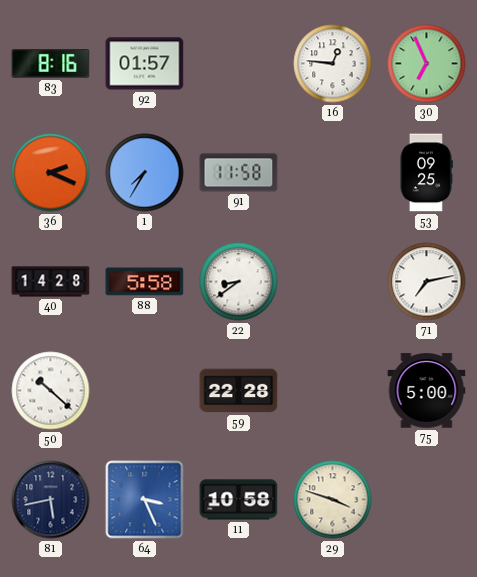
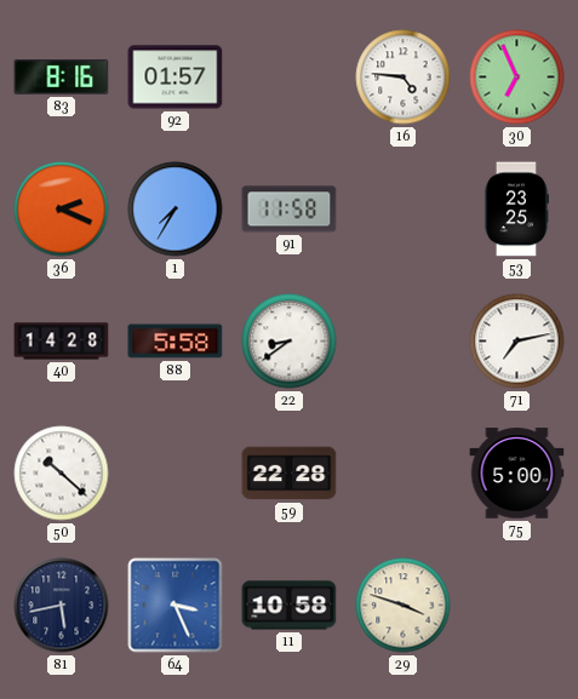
16: 12:46 -> 4:46
53: 09:25 -> 23:25
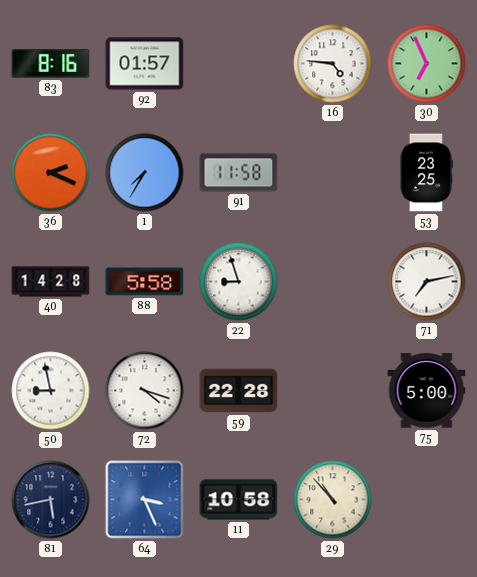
22: 8:39 -> 8:57
50: 10:22 -> 8:58
72: none -> 4:18
29: 3:48 -> 10:53
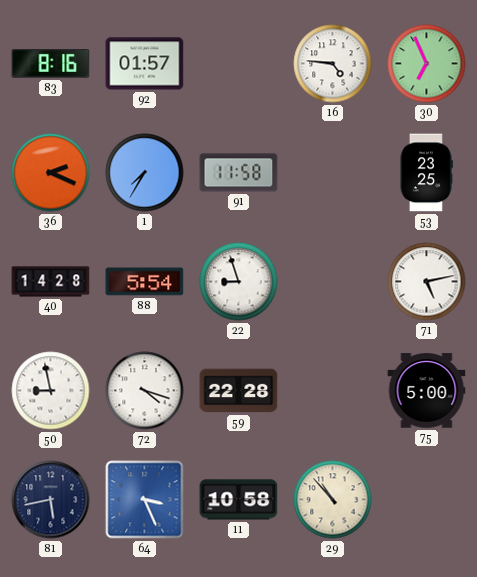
88: 5:58 -> 5:54
71: 7:13 -> 5:13
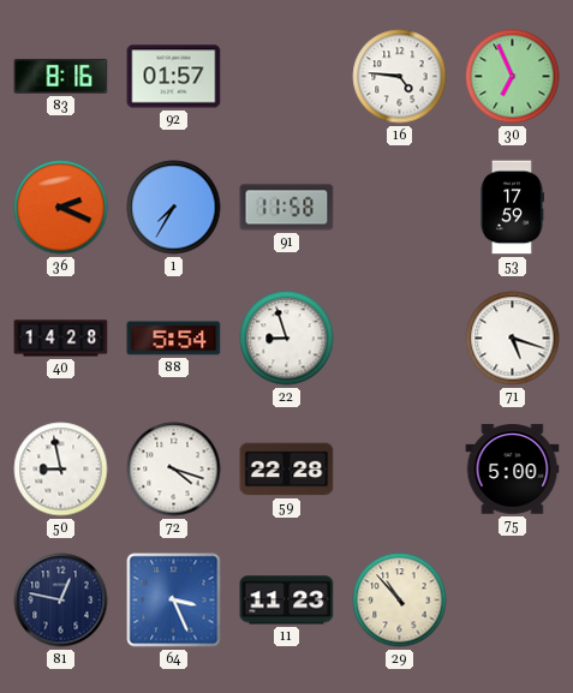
53: 23:25 -> 17:59
71: 5:13 -> 5:18
81: 5:43 -> 12:47
11: 10:58 -> 11:23
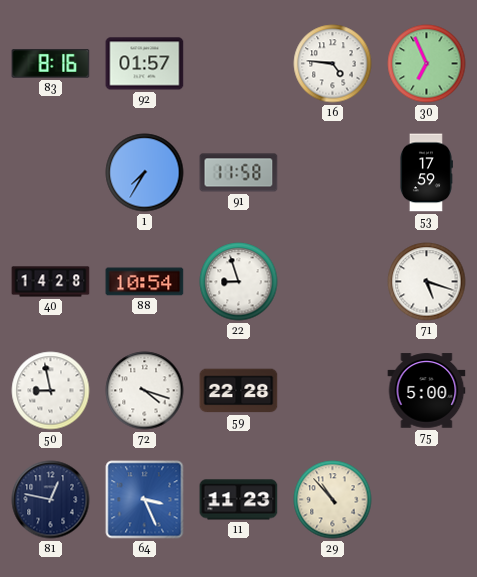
36: 2:19 -> none
88: 5:54 -> 10:54
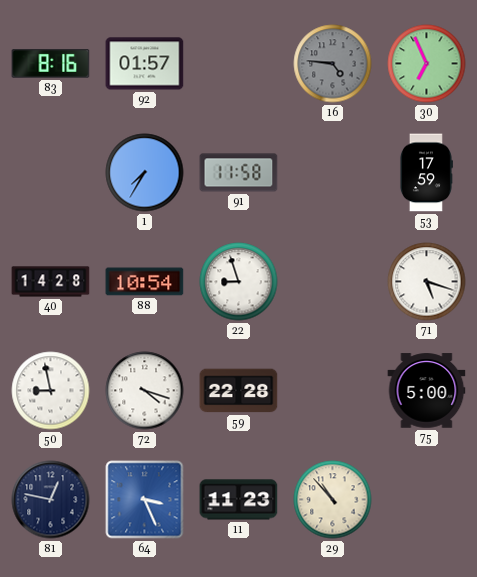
16 dial: white -> grey
